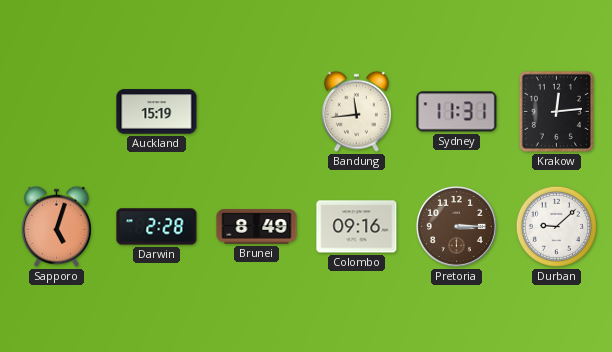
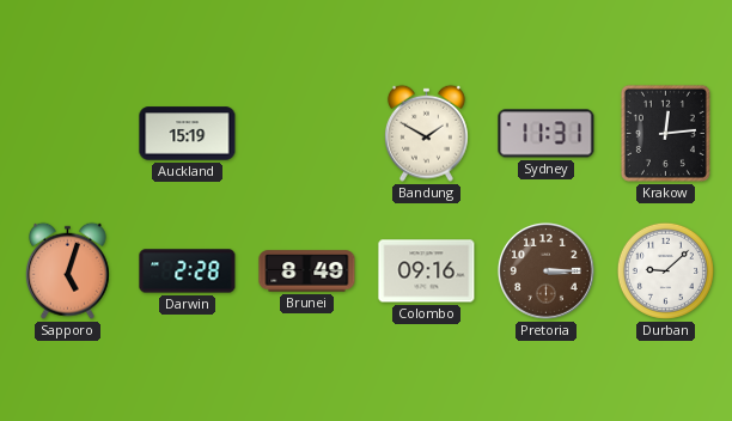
Bandung: 11:44 -> 1:50
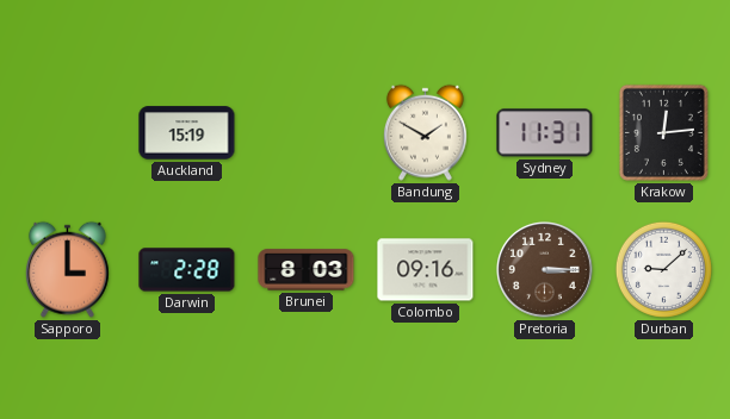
Sapporo: 5:03 -> 3:00
Brunei: 8:49 -> 8:03
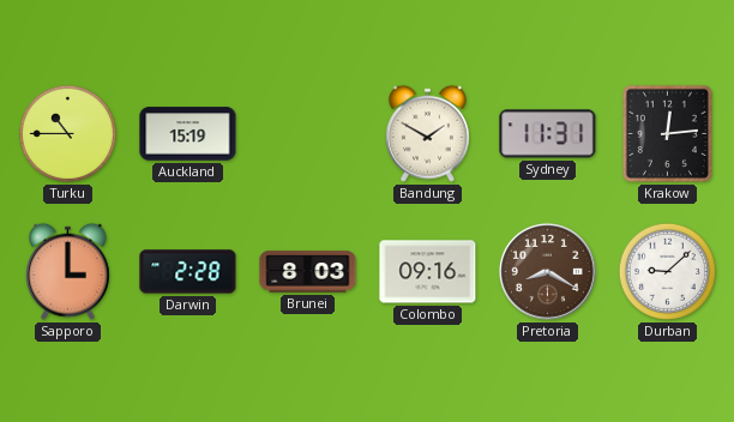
Turku: none -> 10:45
Pretoria: 3:15 -> 8:20
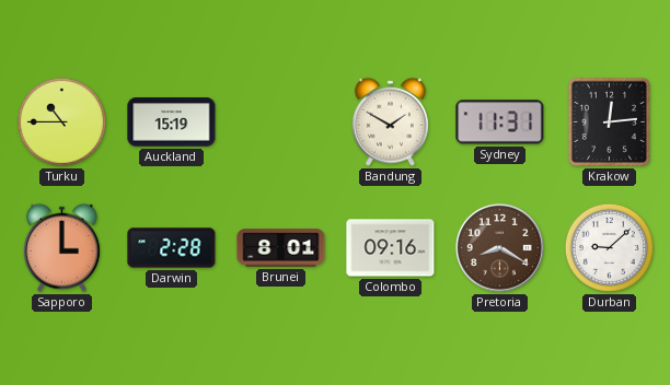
Brunei: 8:03 -> 8:01
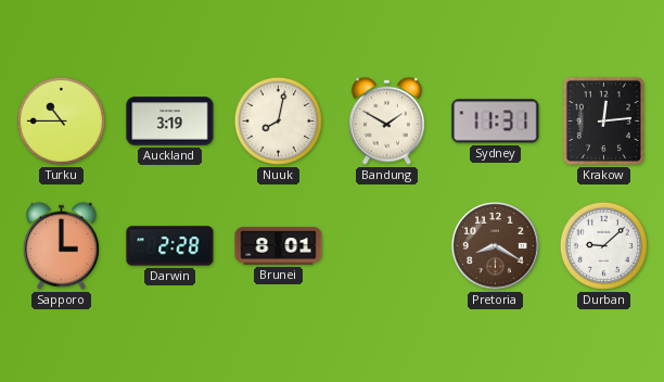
Auckland: 15:19 -> 3:19
Nuuk: none -> 8:02
Colombo: 09:16 -> none
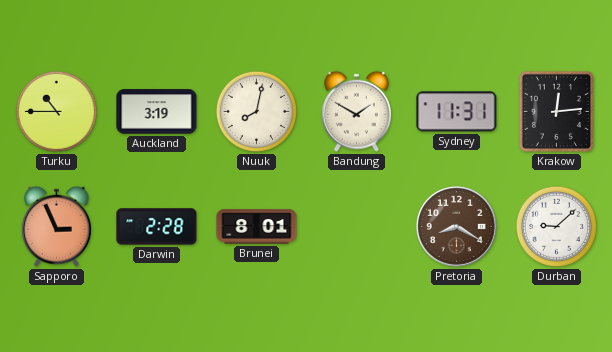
Sapporo: 3:00 -> 2:56
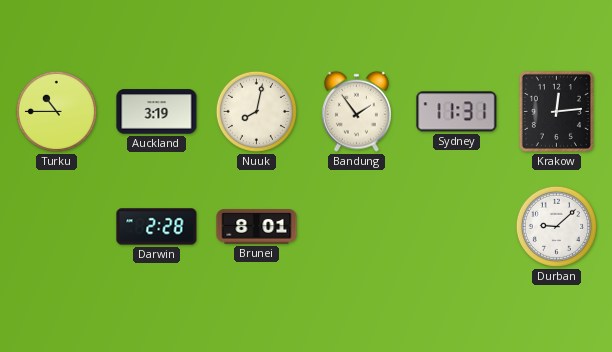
Bandung: 1:50 -> 1:54
Sapporo: 2:56 -> none
Pretoria: 8:20 -> none
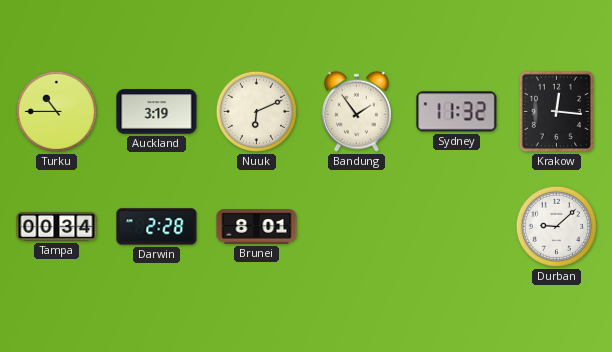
Nuuk: 8:02 -> 6:11
Sydney: 11:31 -> 11:32
Krakow: 12:14 -> 12:16
Tampa: none -> 00:34
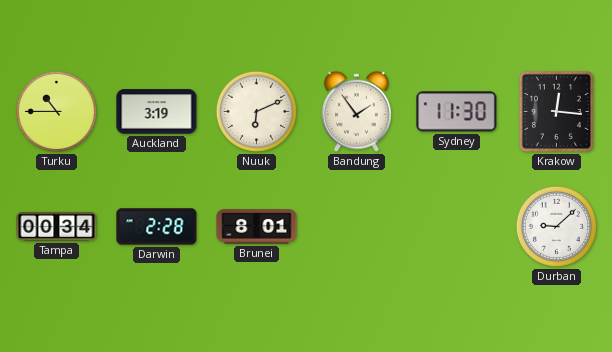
Sydney: 11:32 -> 11:30
